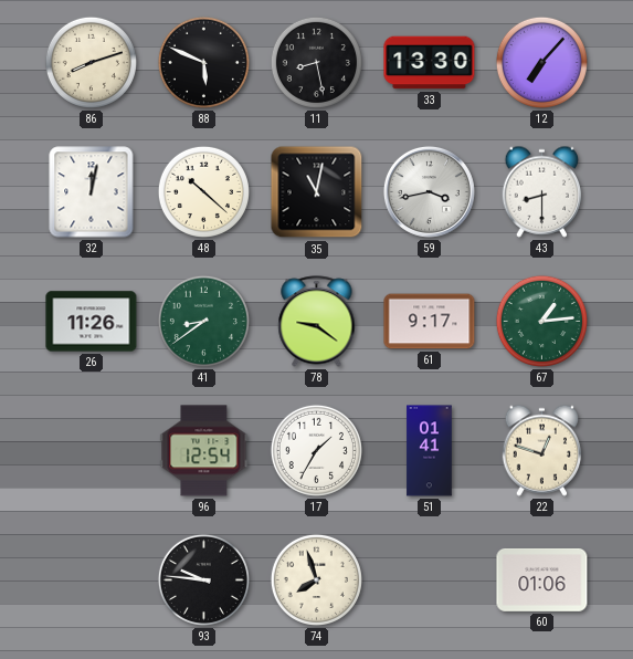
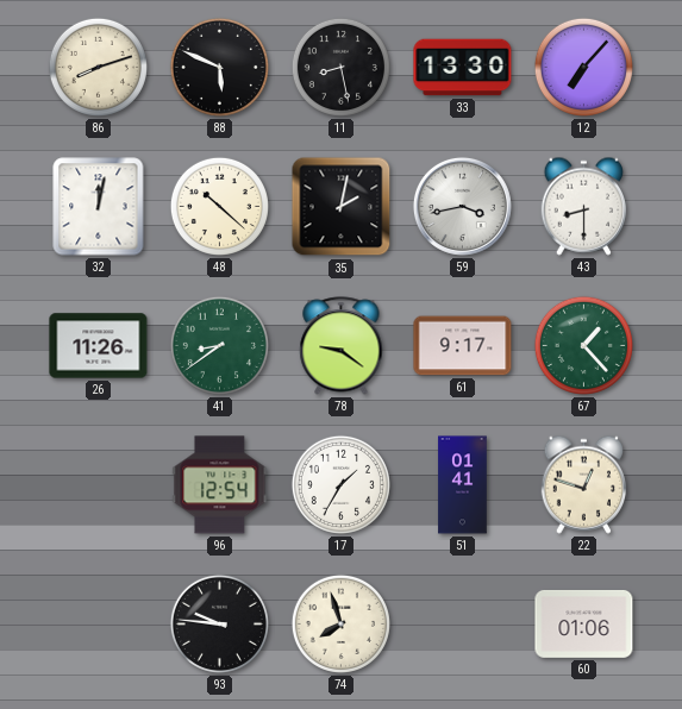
35: 11:02 -> 2:02
67: 1:14 -> 1:23
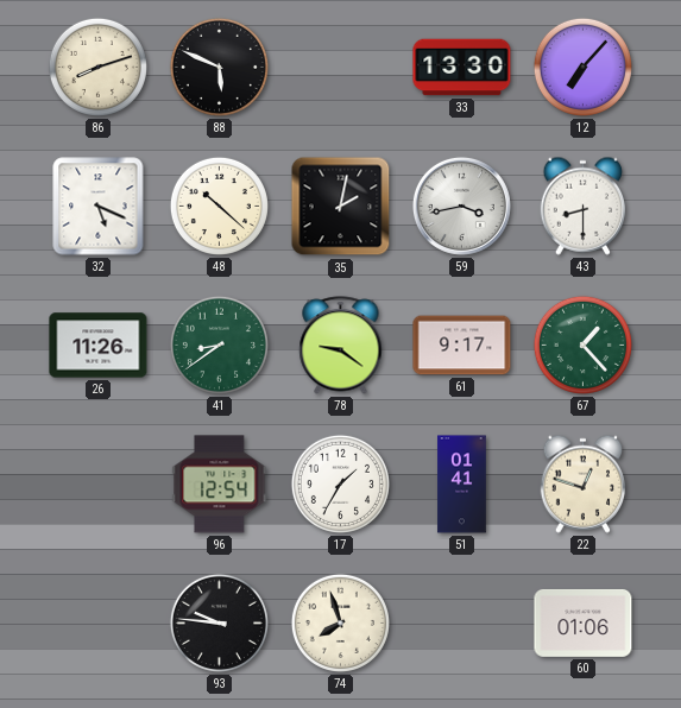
11: 8:28 -> none
32: 12:02 -> 5:19
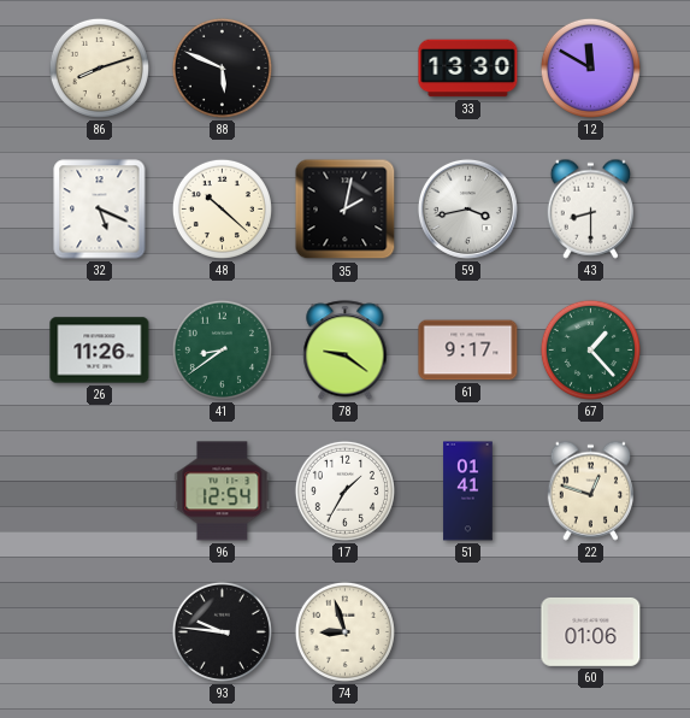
12: 7:07 -> 11:50
74: 7:57 -> 8:57
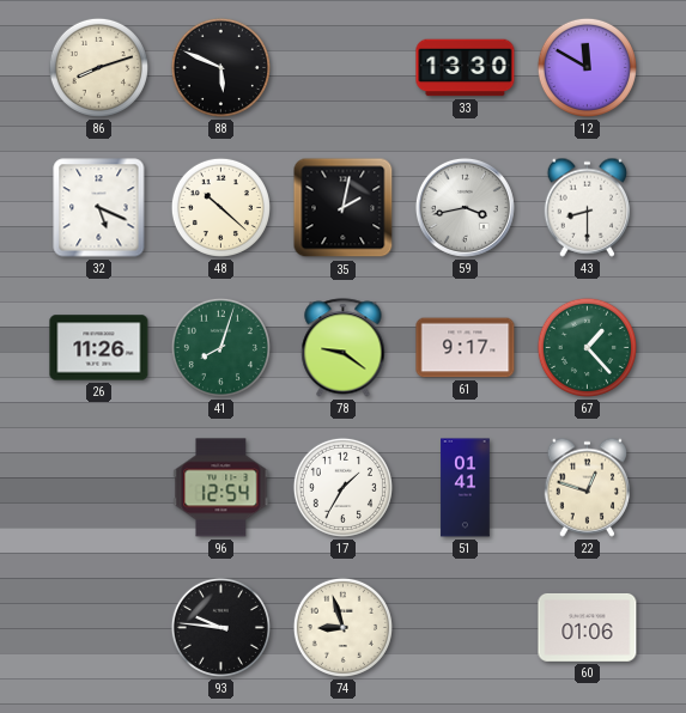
41: 8:39 -> 8:03
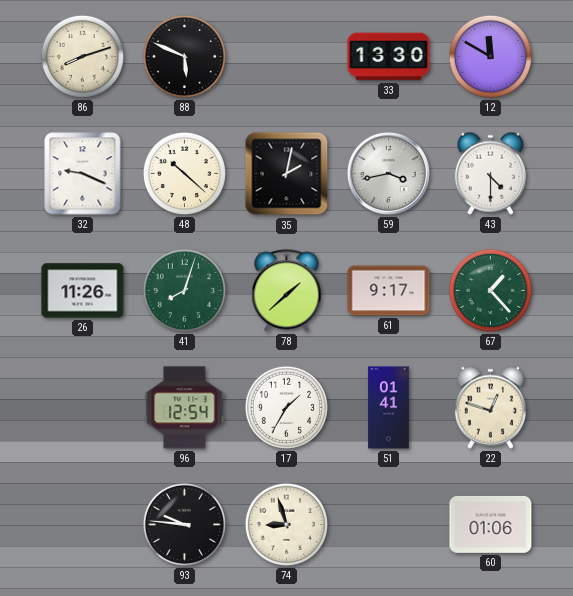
32: 5:19 -> 9:19
43: 8:30 -> 4:30
78: 9:21 -> 1:38
